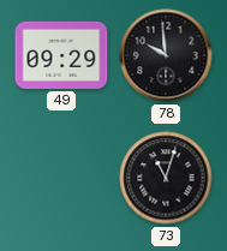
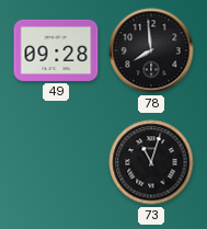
49: 09:29 -> 09:28
78: 9:59 -> 7:59
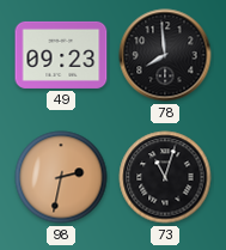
49: 09:28 -> 09:23
98: none -> 2:32
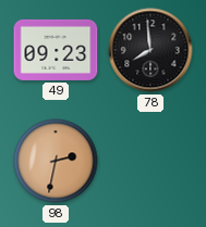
73: 11:03 -> none
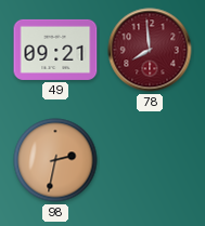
49: 09:23 -> 09:21
78 dial: black -> burgundy
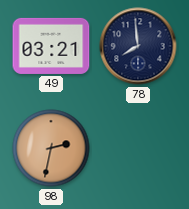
49: 09:21 -> 03:21
78 dial: burgundy -> navy
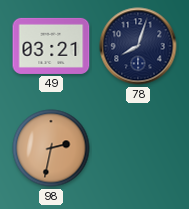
78: 7:59 -> 8:03
